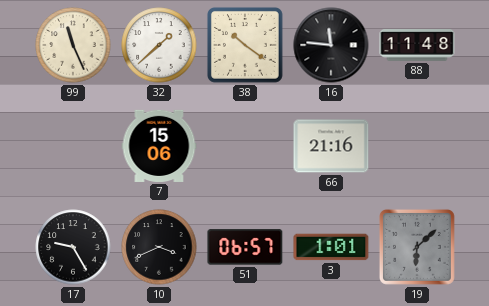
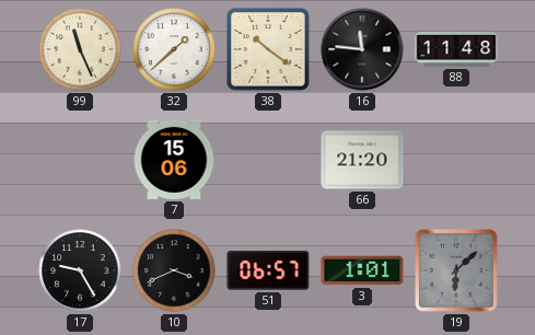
66: 21:16 -> 21:20
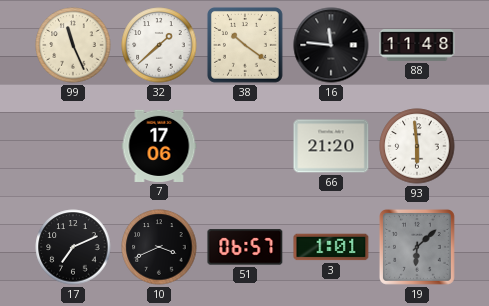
7: 15:06 -> 17:06
93: none -> 5:59
17: 9:25 -> 7:11
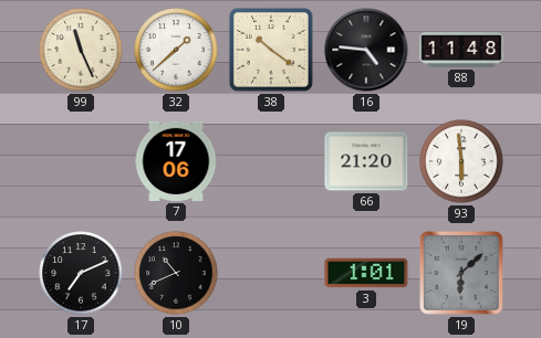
16: 11:46 -> 4:46
10: 3:41 -> 10:41
51: 06:57 -> none
